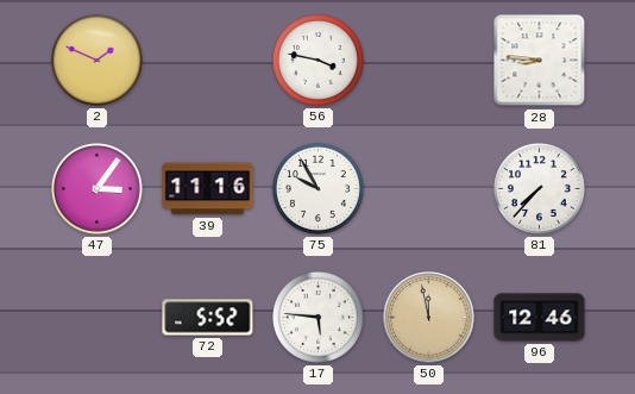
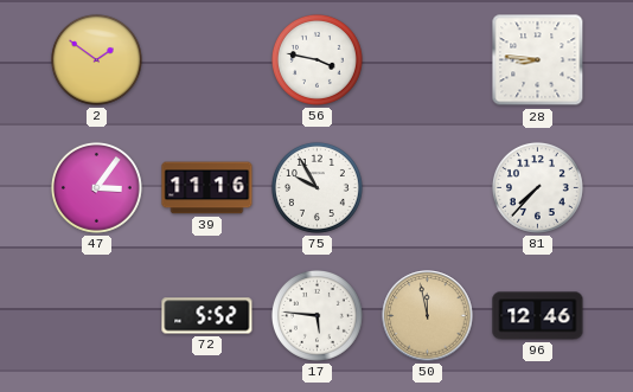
2: 1:49 -> 1:51
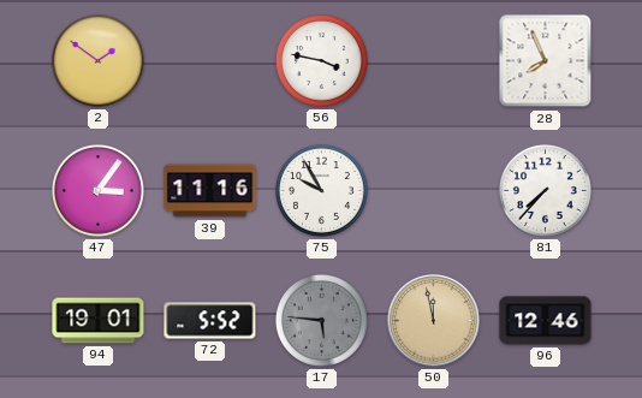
28: 8:46 -> 7:56
94: none -> 19:01
17 dial: white -> grey
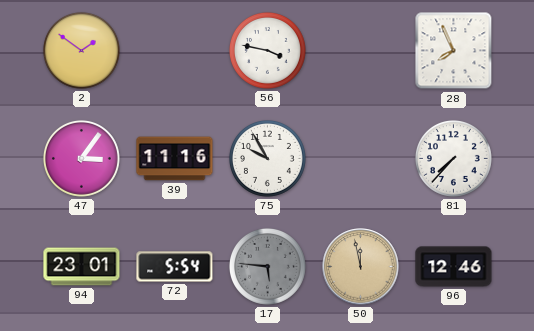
94: 19:01 -> 23:01
72: 5:52 -> 5:54
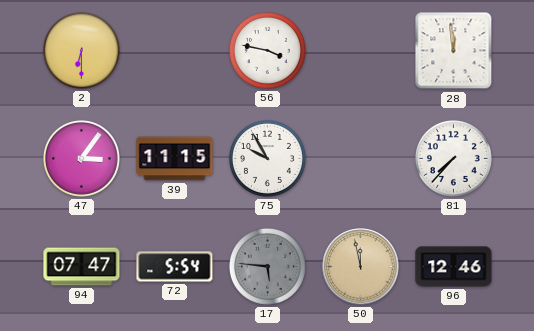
2: 1:51 -> 6:30
28: 7:56 -> 11:59
39: 11:16 -> 11:15
94: 23:01 -> 07:47
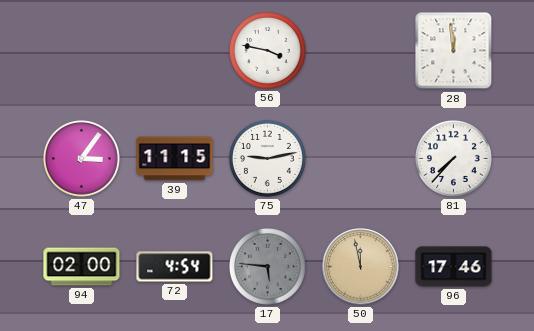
2: 6:30 -> none
75: 9:55 -> 9:13
94: 07:47 -> 02:00
72: 5:54 -> 4:54
96: 12:46 -> 17:46
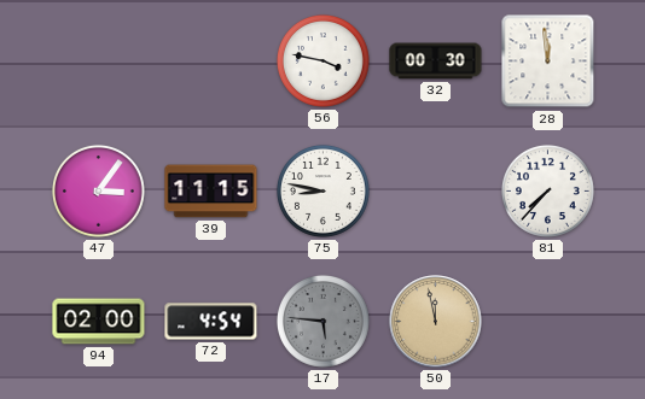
32: none -> 00:30
75: 9:13 -> 8:47
96: 17:46 -> none
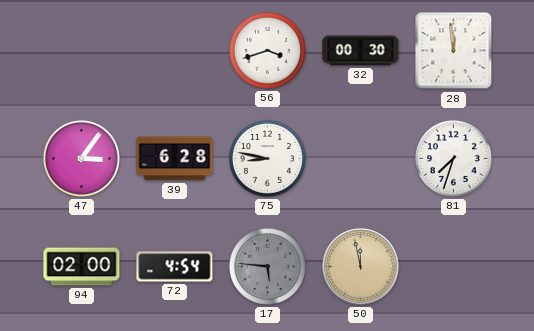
56: 3:47 -> 3:42
39: 11:15 -> 6:28
81: 7:37 -> 7:33
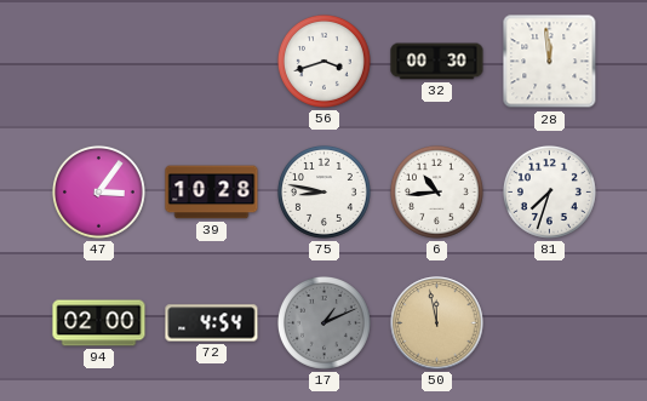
39: 6:28 -> 10:28
6: none -> 10:44
17: 5:46 -> 1:11
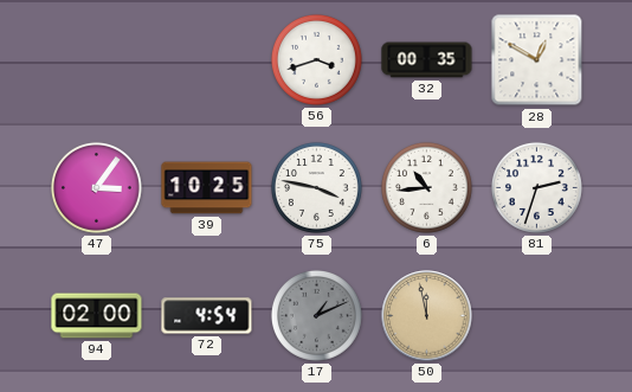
32: 00:30 -> 00:35
28: 11:59 -> 12:50
39: 10:28 -> 10:25
75: 8:47 -> 3:47
81: 7:33 -> 2:33
